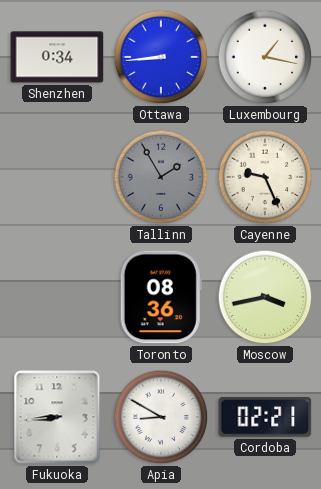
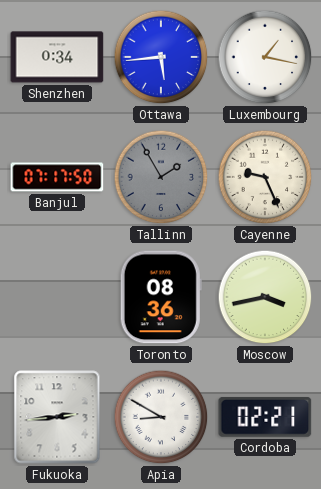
Ottawa: 8:44 -> 5:44
Banjul: none -> 07:17
Fukuoka: 8:44 -> 2:44
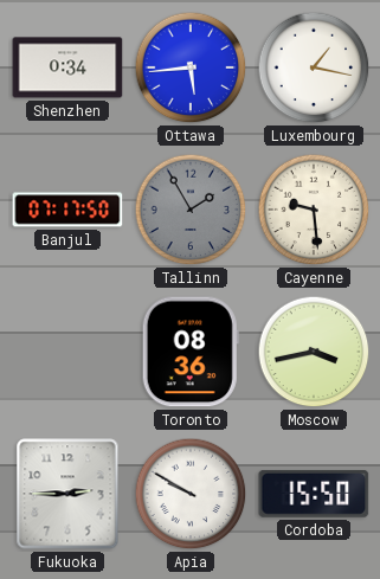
Cayenne: 9:26 -> 9:29
Fukuoka: 2:44 -> 2:45
Apia: 8:50 -> 9:50
Cordoba: 02:21 -> 15:50
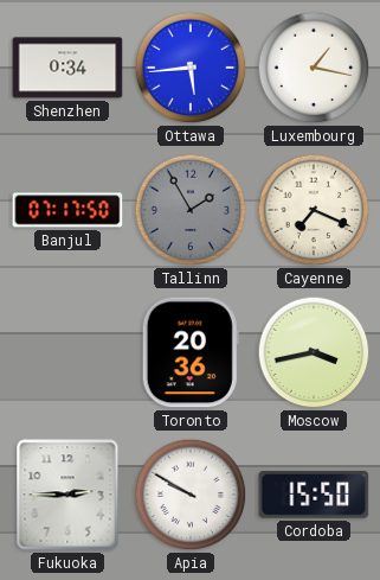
Cayenne: 9:29 -> 7:19
Toronto: 08:36 -> 20:36
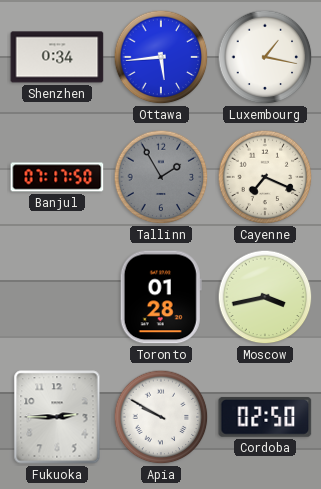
Toronto: 20:36 -> 01:28
Cordoba: 15:50 -> 02:50
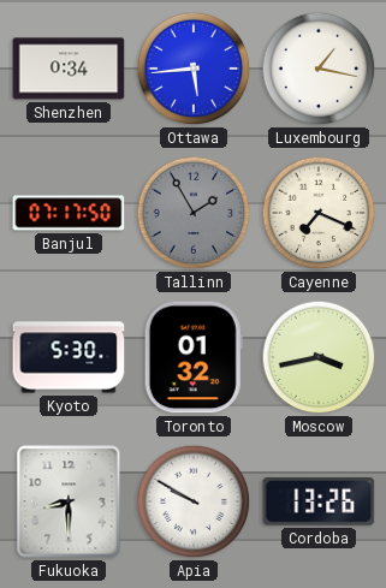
Kyoto: none -> 5:30
Toronto: 01:28 -> 01:32
Fukuoka: 2:45 -> 8:30
Cordoba: 02:50 -> 13:26
